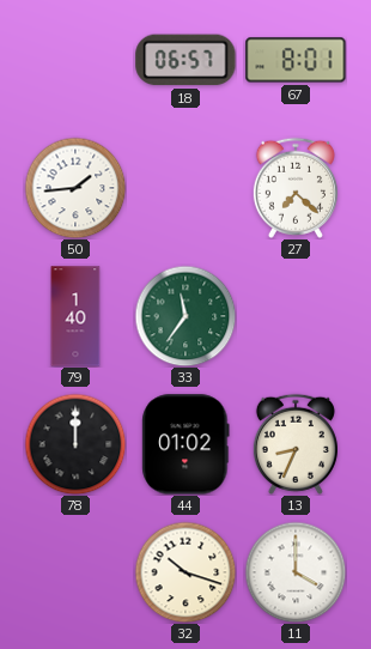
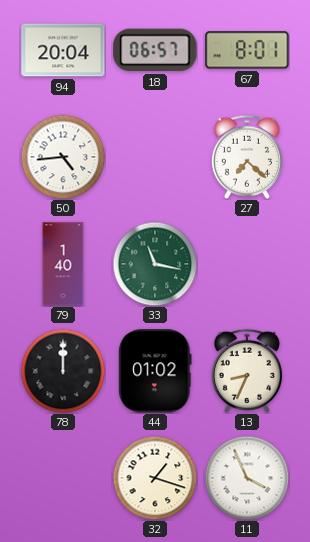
94: none -> 20:04
50: 1:44 -> 4:44
33: 11:36 -> 11:17
32: 10:18 -> 1:18
11: 4:00 -> 3:56
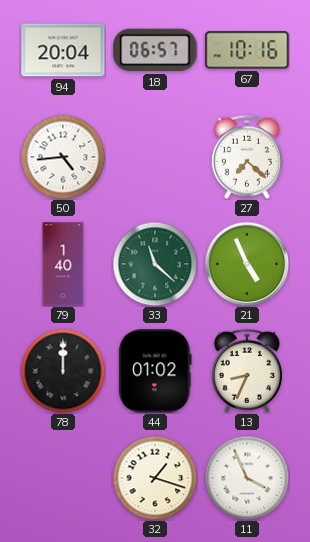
67: 8:01 -> 10:16
33: 11:17 -> 11:22
21: none -> 4:56
